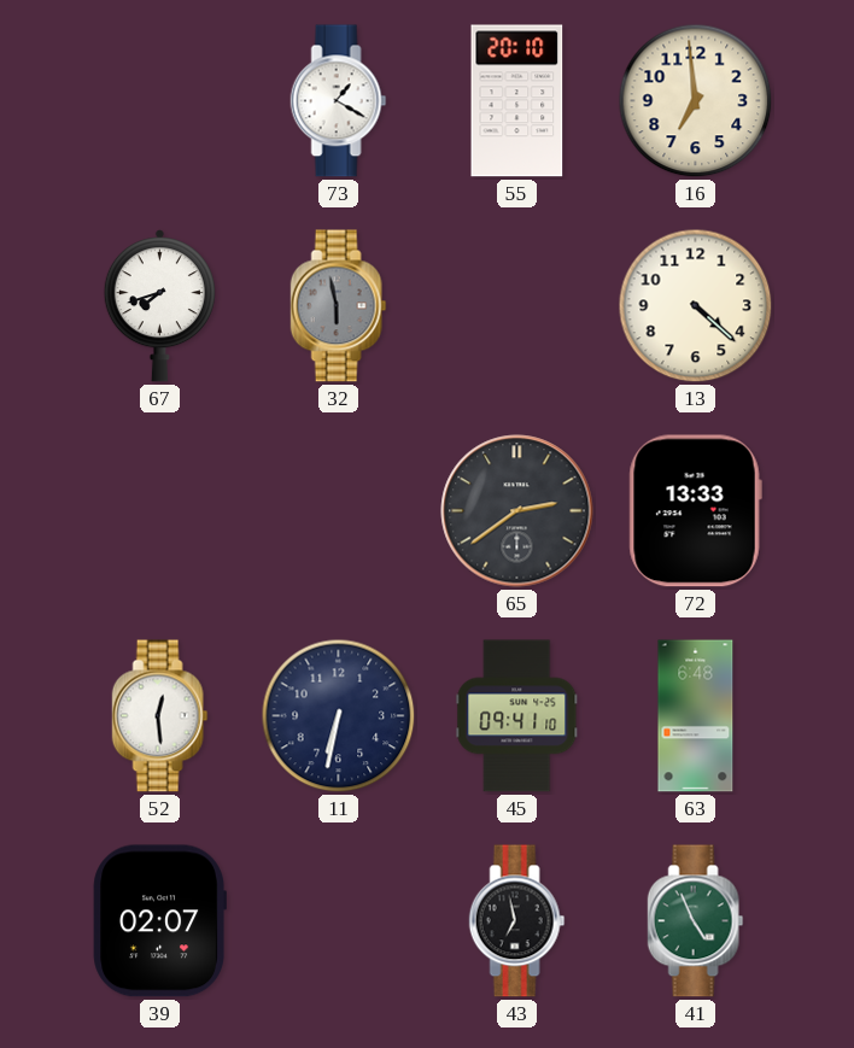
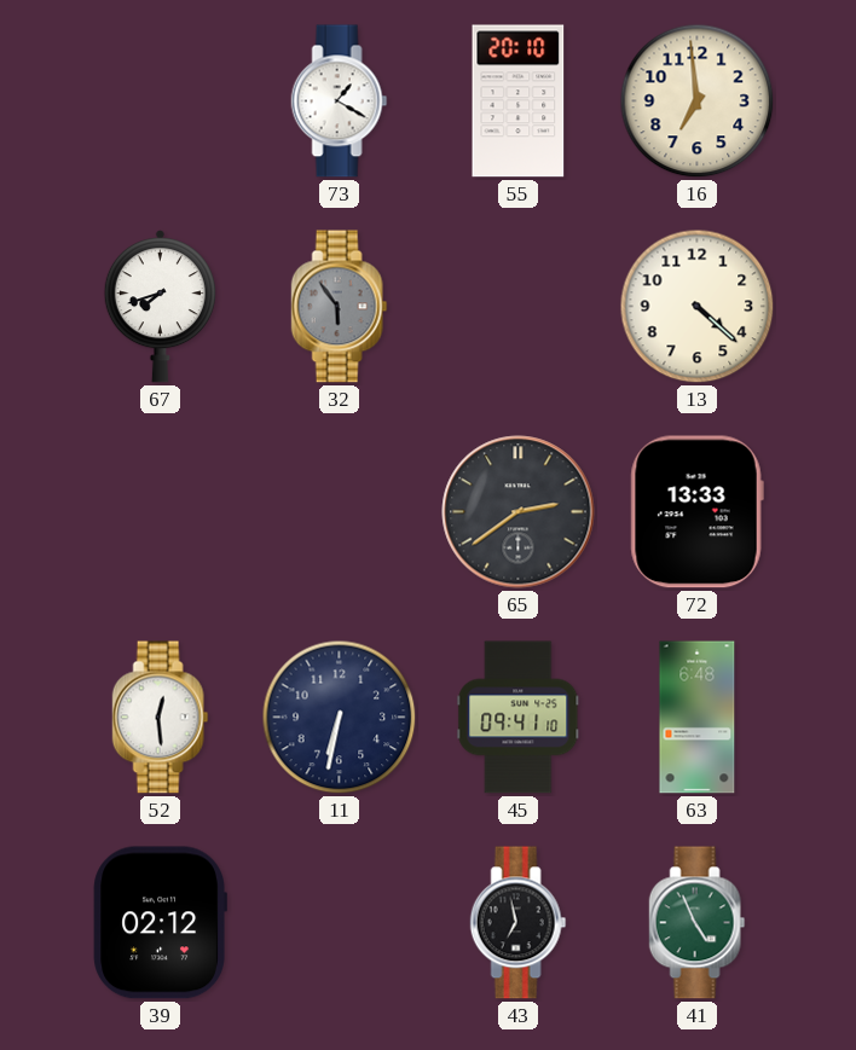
32: 5:58 -> 5:54
39: 02:07 -> 02:12
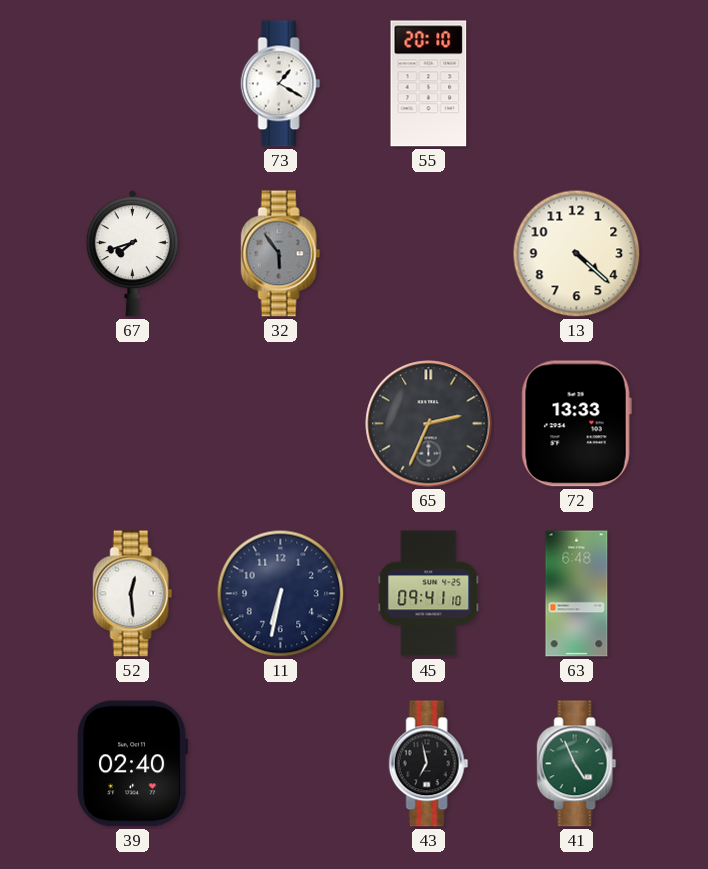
16: 6:59 -> none
65: 2:39 -> 2:34
39: 02:12 -> 02:40
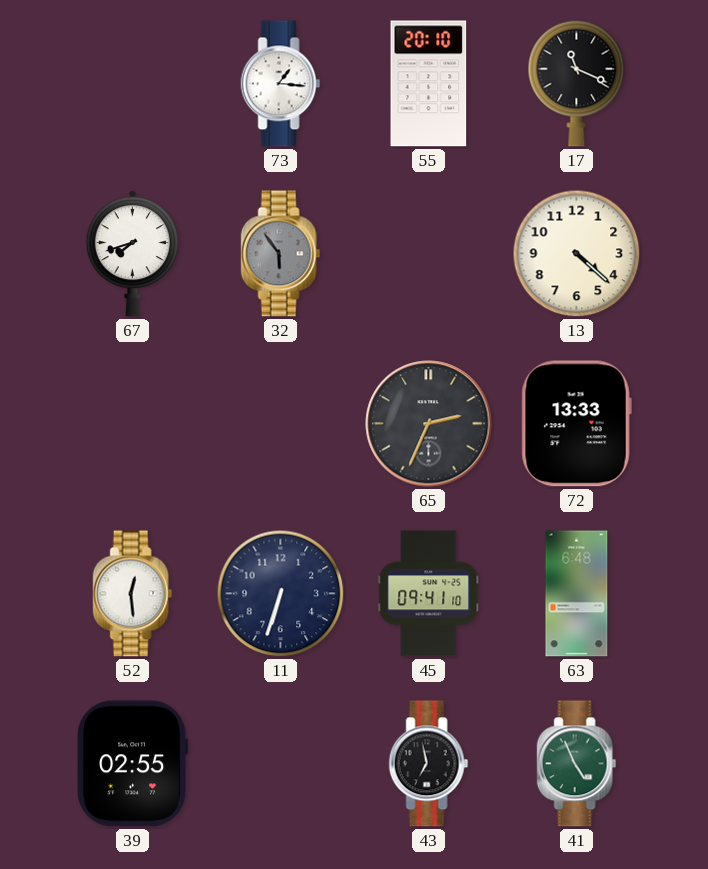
73: 1:20 -> 1:16
17: none -> 11:19
11: 6:32 -> 6:33
39: 02:40 -> 02:55
